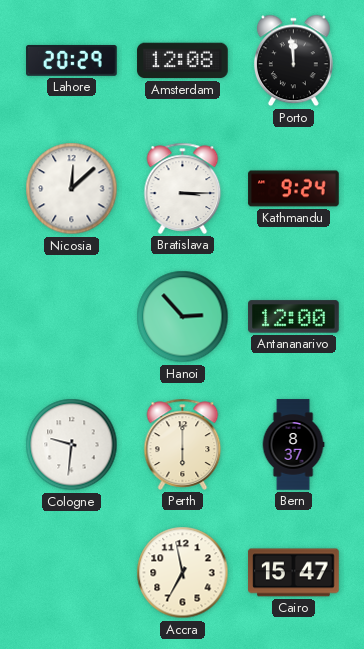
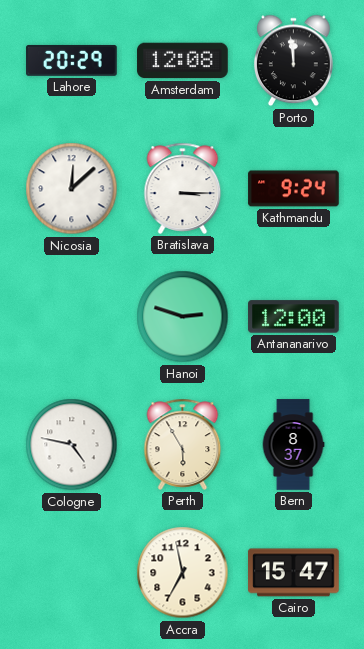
Hanoi: 2:53 -> 2:48
Cologne: 9:31 -> 4:47
Perth: 6:00 -> 5:55
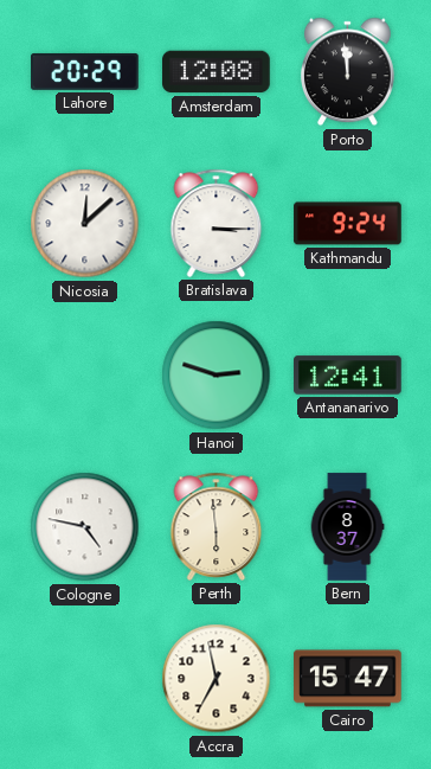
Antananarivo: 12:00 -> 12:41
Perth: 5:55 -> 5:59
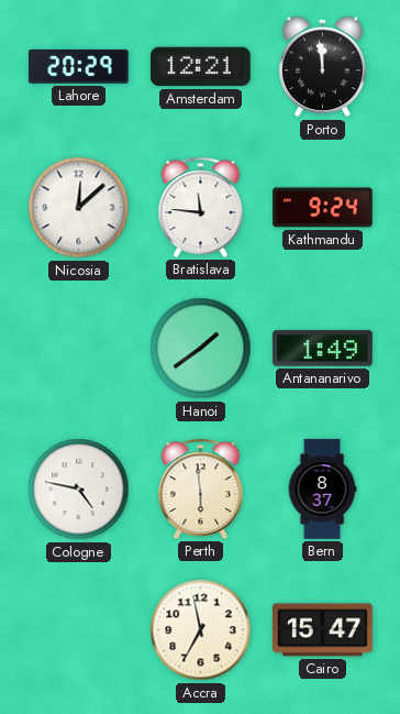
Amsterdam: 12:08 -> 12:21
Bratislava: 3:15 -> 11:46
Hanoi: 2:48 -> 1:39
Antananarivo: 12:41 -> 1:49
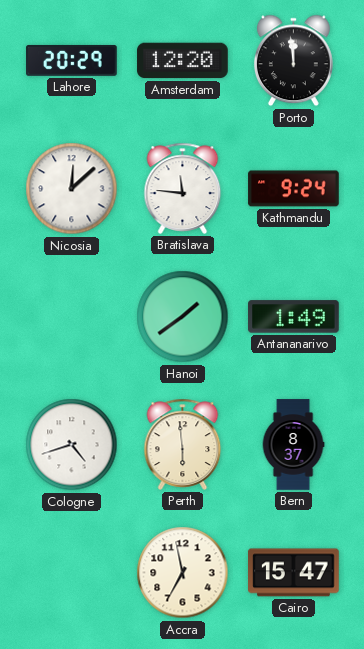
Amsterdam: 12:21 -> 12:20
Cologne: 4:47 -> 4:42
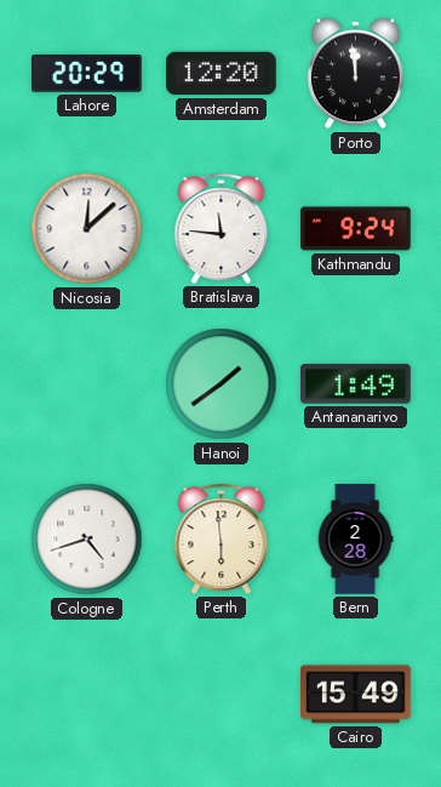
Bern: 8:37 -> 2:28
Accra: 6:58 -> none
Cairo: 15:47 -> 15:49
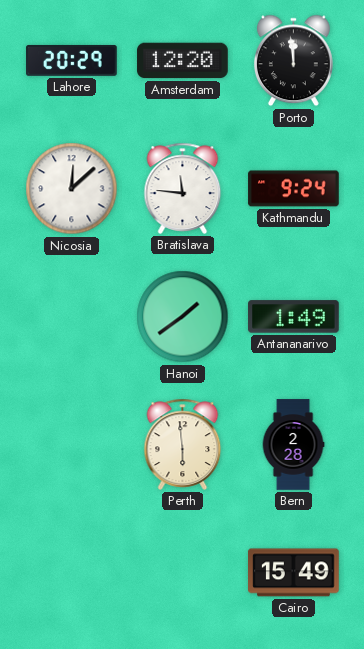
Cologne: 4:42 -> none
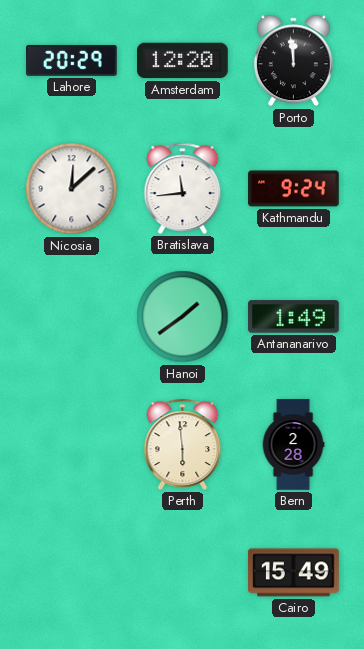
Bratislava: 11:46 -> 11:44
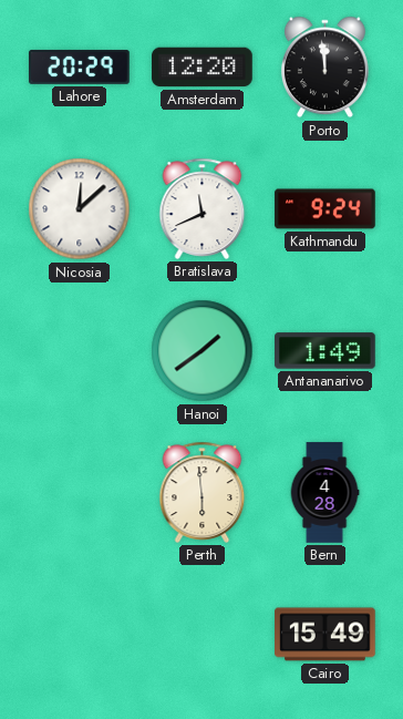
Bratislava: 11:44 -> 11:41
Bern: 2:28 -> 4:28
